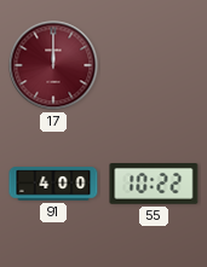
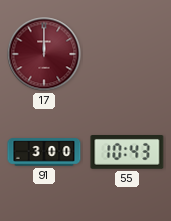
91: 4:00 -> 3:00
55: 10:22 -> 10:43
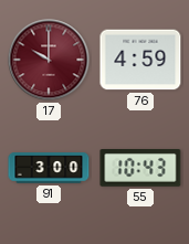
17: 12:00 -> 10:00
76: none -> 4:59
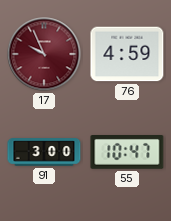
17: 10:00 -> 9:56
55: 10:43 -> 10:47
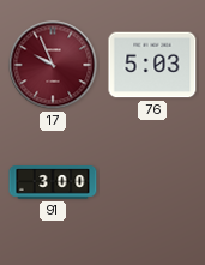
76: 4:59 -> 5:03
55: 10:47 -> none
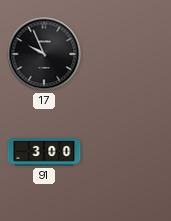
17 dial: burgundy -> black
76: 5:03 -> none
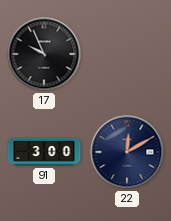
22: none -> 12:10
